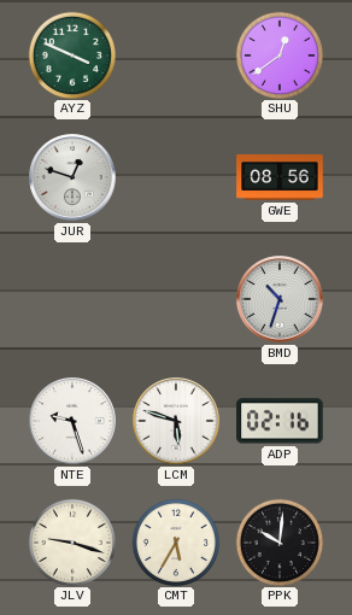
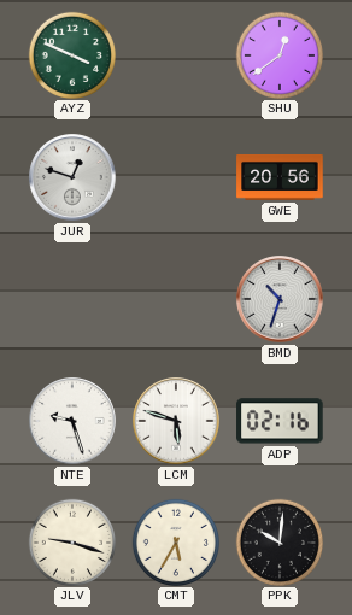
GWE: 08:56 -> 20:56
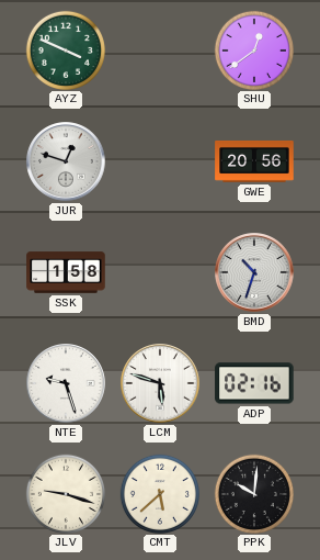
SSK: none -> 1:58
CMT: 5:35 -> 5:38
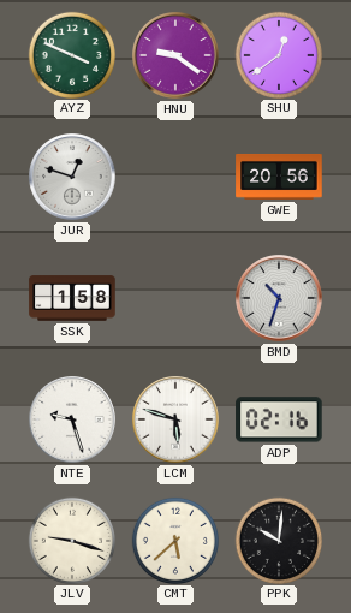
HNU: none -> 9:21
